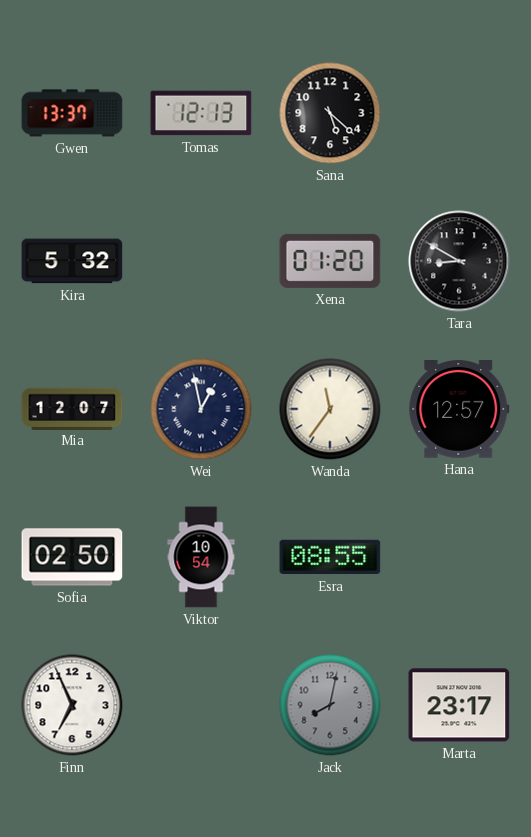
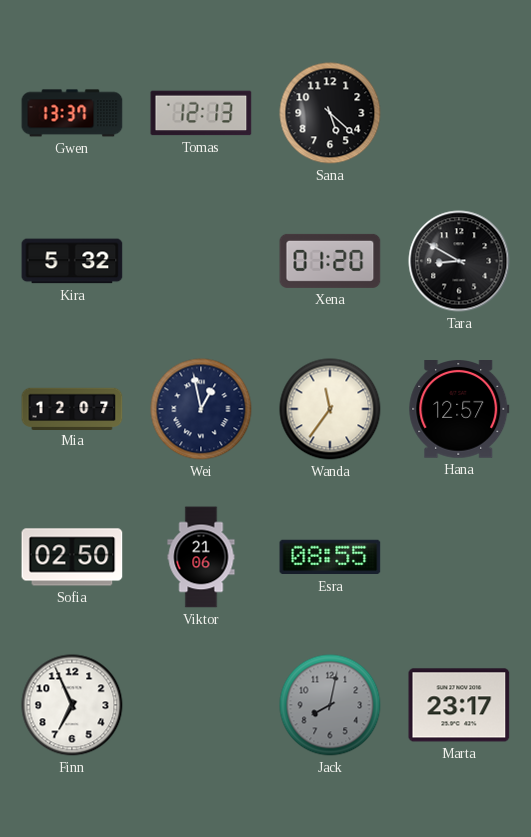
Viktor: 10:54 -> 21:06
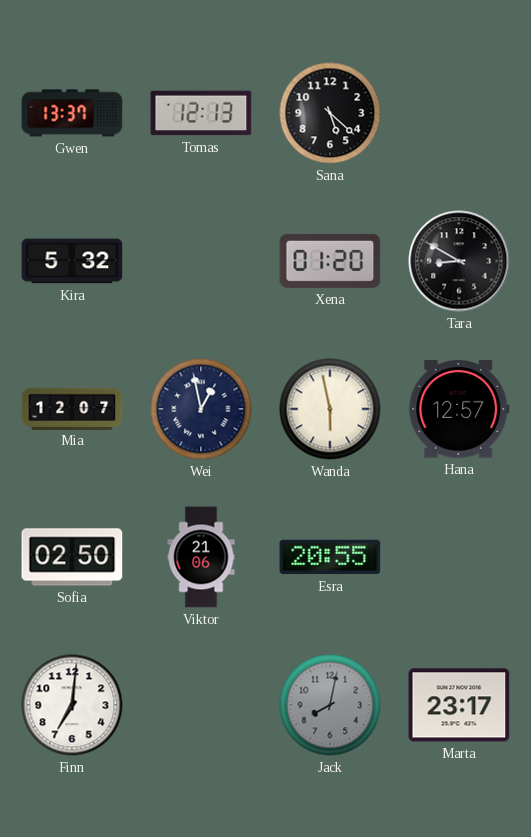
Wanda: 11:36 -> 5:58
Esra: 08:55 -> 20:55
Finn: 6:56 -> 7:01
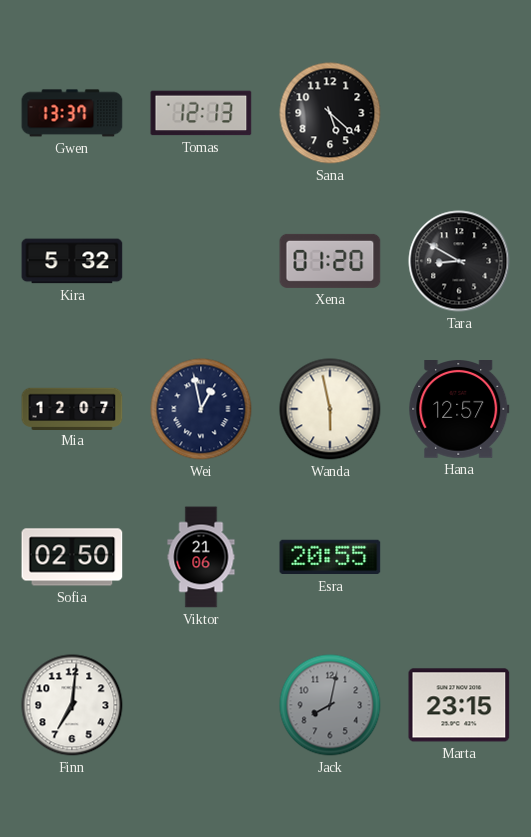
Marta: 23:17 -> 23:15
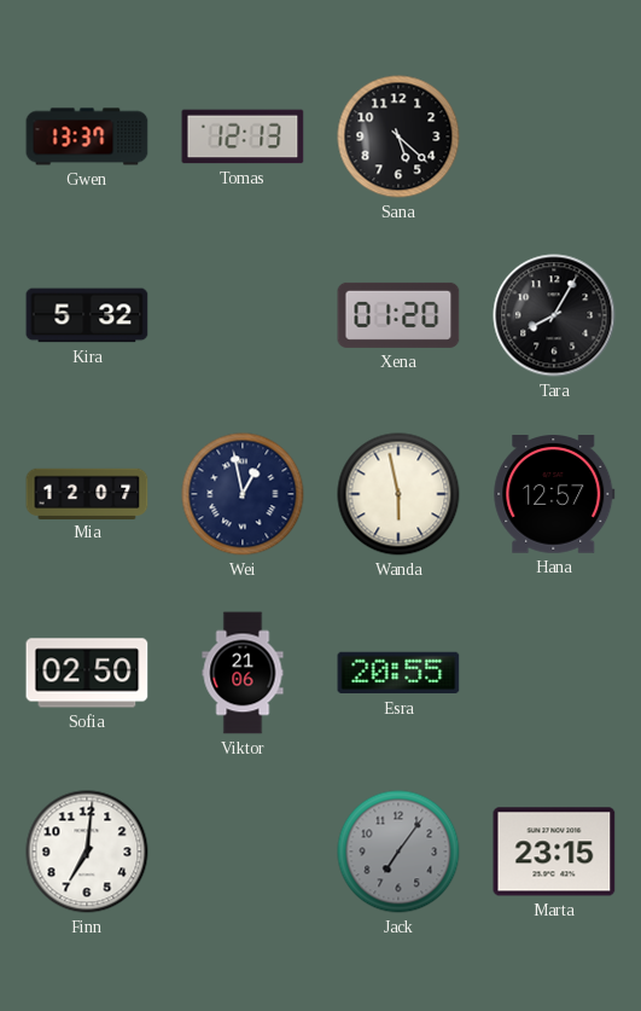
Tara: 8:50 -> 8:05
Jack: 8:02 -> 7:06
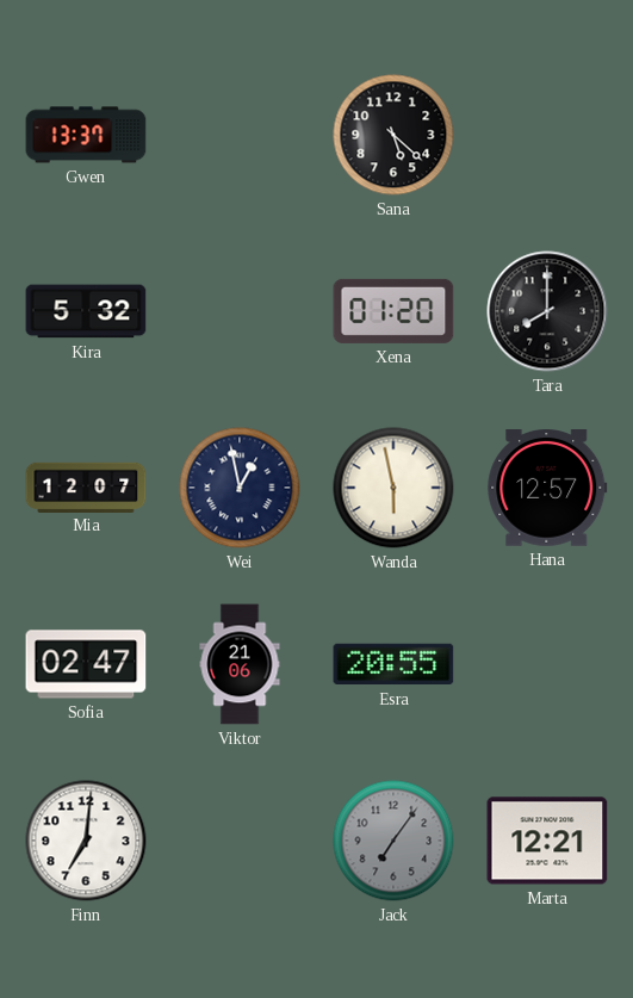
Tomas: 12:13 -> none
Tara: 8:05 -> 8:00
Sofia: 02:50 -> 02:47
Marta: 23:15 -> 12:21
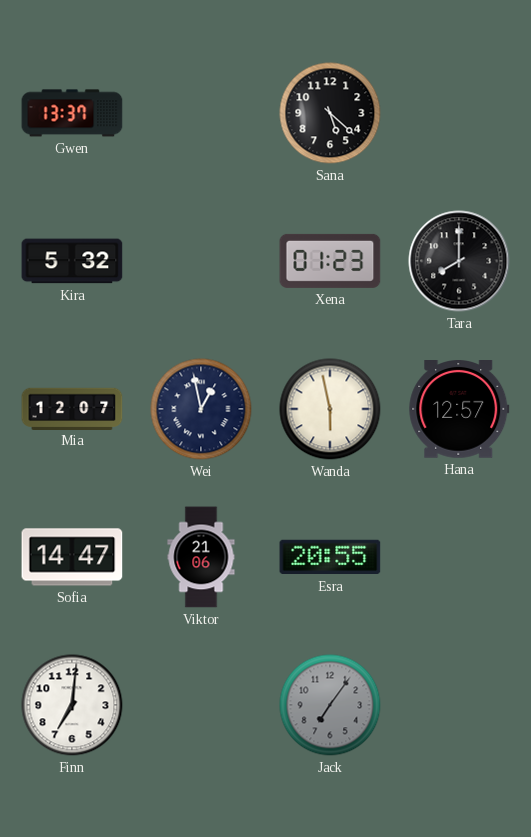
Xena: 01:20 -> 01:23
Sofia: 02:47 -> 14:47
Marta: 12:21 -> none
